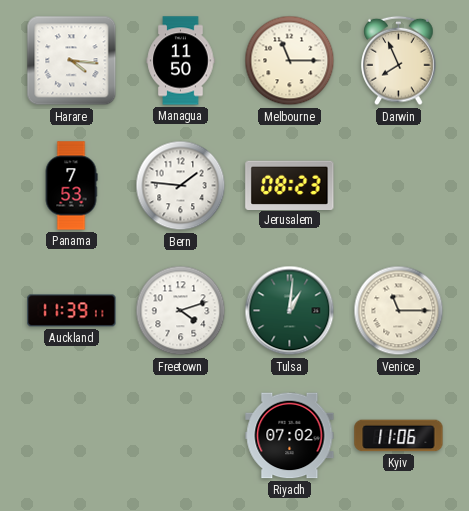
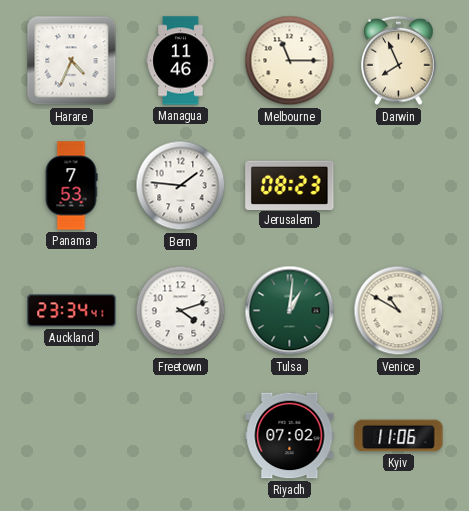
Harare: 4:16 -> 4:34
Managua: 11:50 -> 11:46
Auckland: 11:39 -> 23:34
Venice: 11:15 -> 10:50
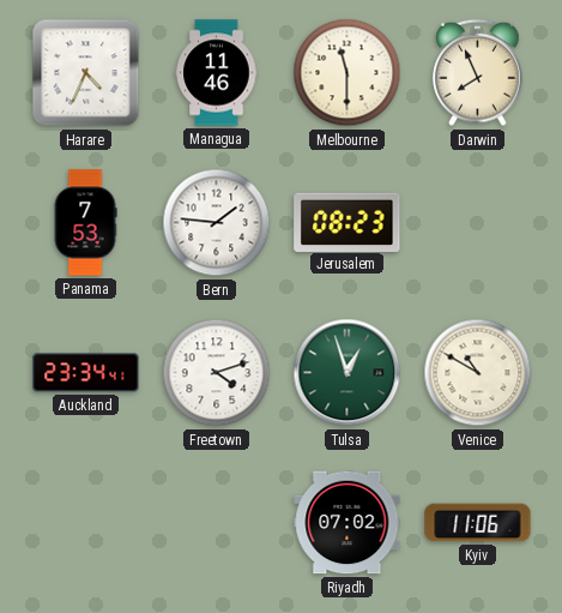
Melbourne: 11:15 -> 11:30
Tulsa: 1:01 -> 12:57
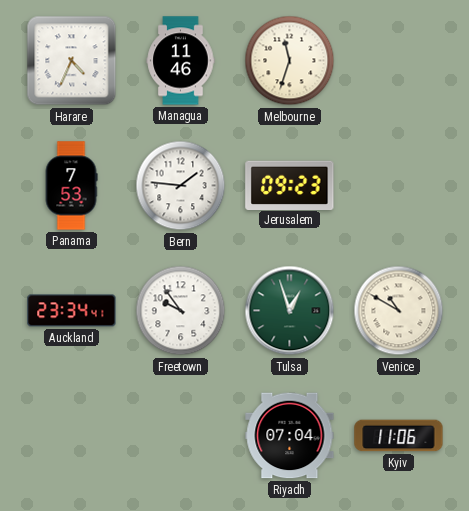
Melbourne: 11:30 -> 11:33
Darwin: 7:56 -> none
Jerusalem: 08:23 -> 09:23
Freetown: 4:12 -> 9:54
Riyadh: 07:02 -> 07:04
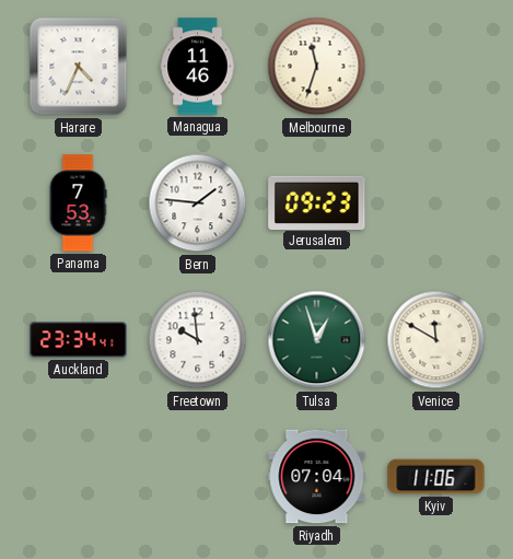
Freetown: 9:54 -> 9:59
Venice: 10:50 -> 11:50
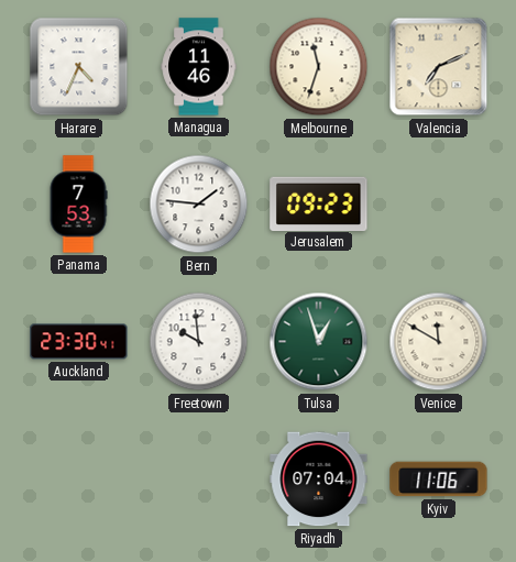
Valencia: none -> 7:11
Auckland: 23:34 -> 23:30
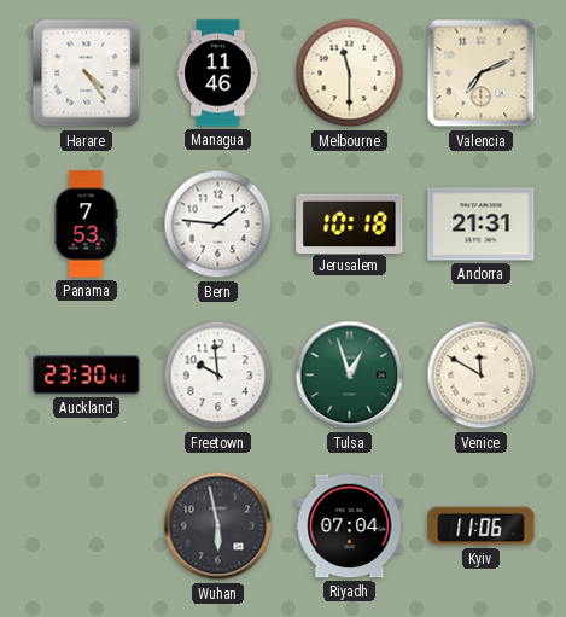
Harare: 4:34 -> 4:24
Melbourne: 11:33 -> 11:30
Jerusalem: 09:23 -> 10:18
Andorra: none -> 21:31
Wuhan: none -> 5:58
